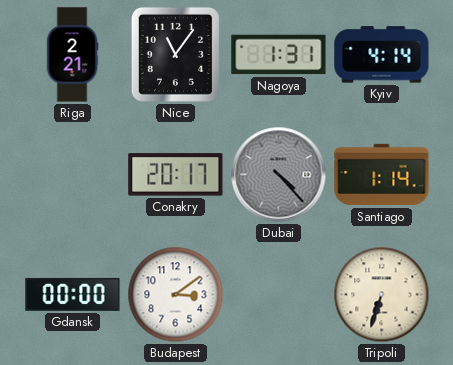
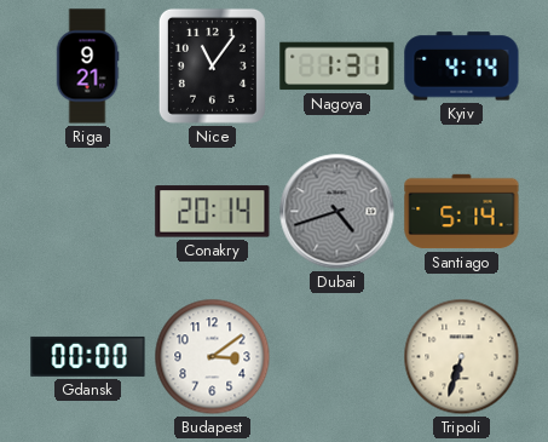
Riga: 2:21 -> 9:21
Conakry: 20:17 -> 20:14
Dubai: 4:23 -> 4:42
Santiago: 1:14 -> 5:14
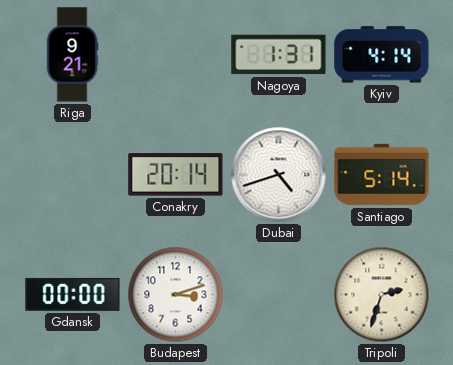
Nice: 11:06 -> none
Dubai dial: grey -> white
Budapest: 3:09 -> 3:12
Tripoli: 6:33 -> 2:33
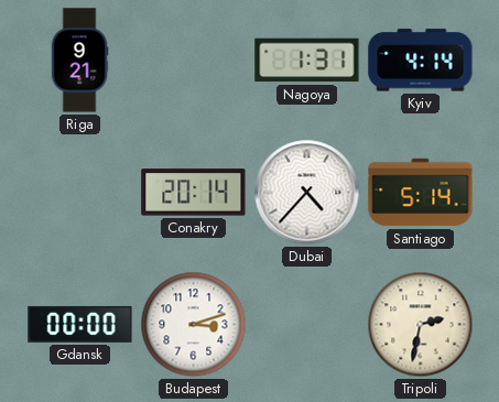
Dubai: 4:42 -> 4:37
Tripoli: 2:33 -> 2:32
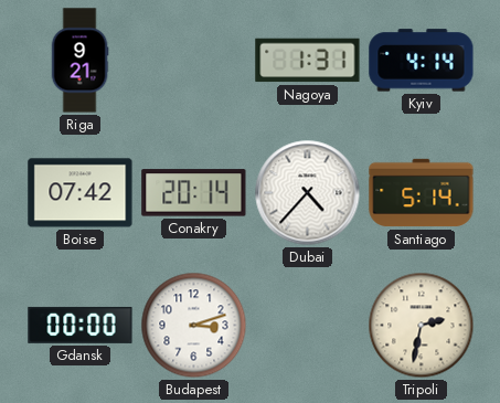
Boise: none -> 07:42
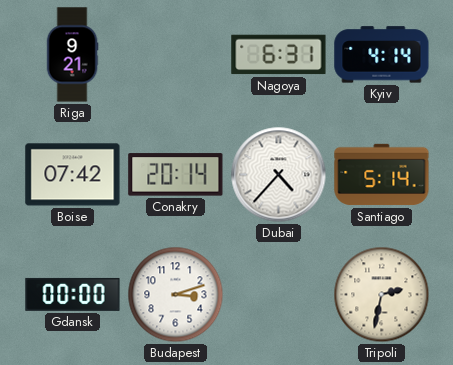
Nagoya: 1:31 -> 6:31
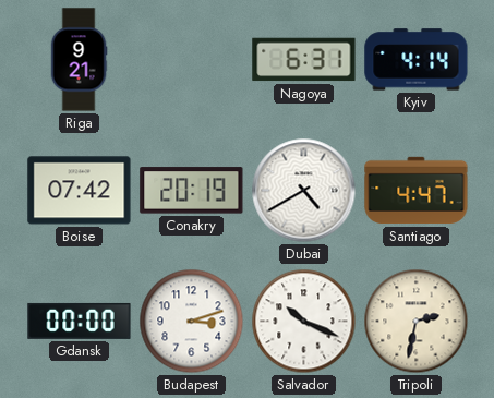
Conakry: 20:14 -> 20:19
Dubai: 4:37 -> 4:40
Santiago: 5:14 -> 4:47
Salvador: none -> 10:19
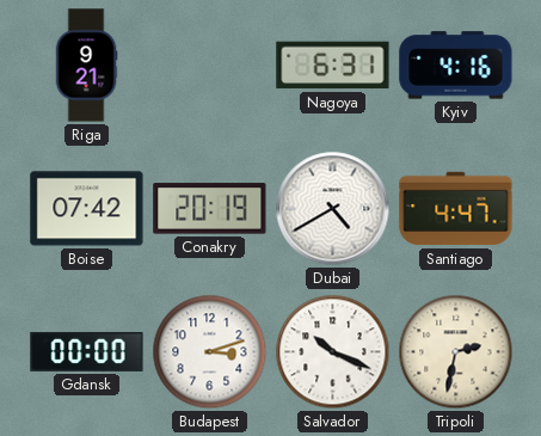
Kyiv: 4:14 -> 4:16
